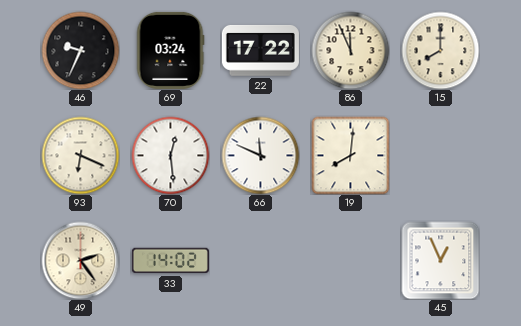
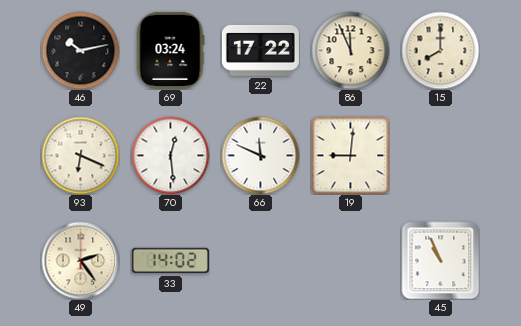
46: 9:34 -> 10:13
19: 8:01 -> 9:01
45: 12:56 -> 10:56
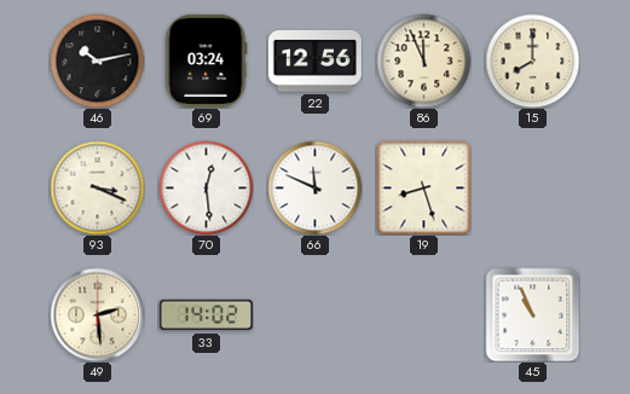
22: 17:22 -> 12:56
93: 6:19 -> 3:19
19: 9:01 -> 8:27
49: 2:24 -> 2:29
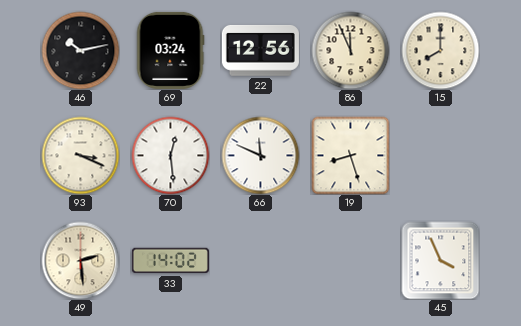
45: 10:56 -> 3:56
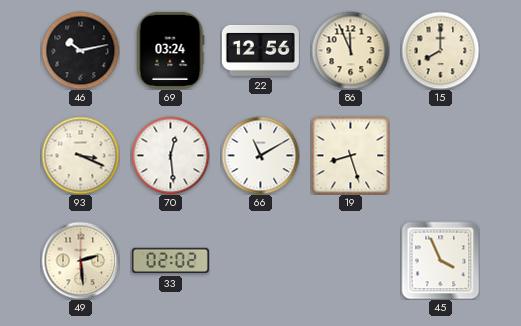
66: 11:49 -> 11:10
33: 14:02 -> 02:02
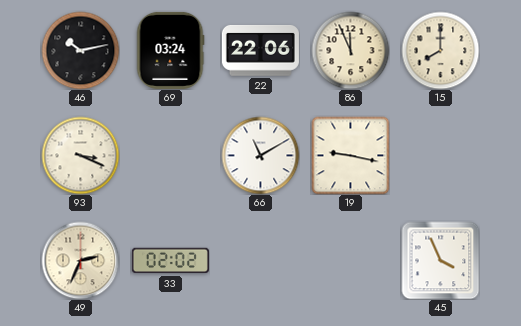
22: 12:56 -> 22:06
70: 12:29 -> none
19: 8:27 -> 9:17
49: 2:29 -> 2:34
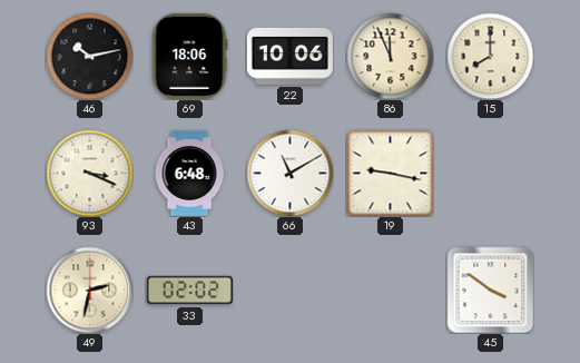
69: 03:24 -> 18:06
22: 22:06 -> 10:06
43: none -> 6:48
49: 2:34 -> 2:32
45: 3:56 -> 3:51
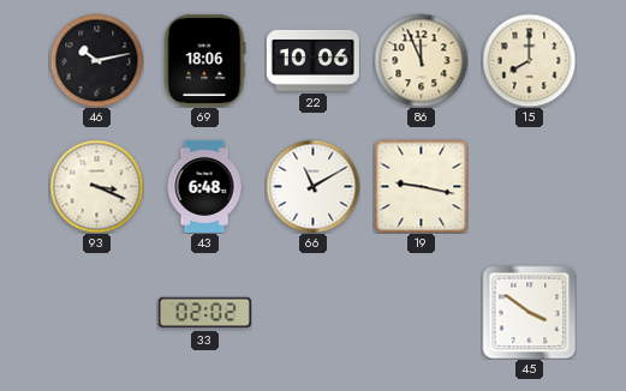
49: 2:32 -> none
